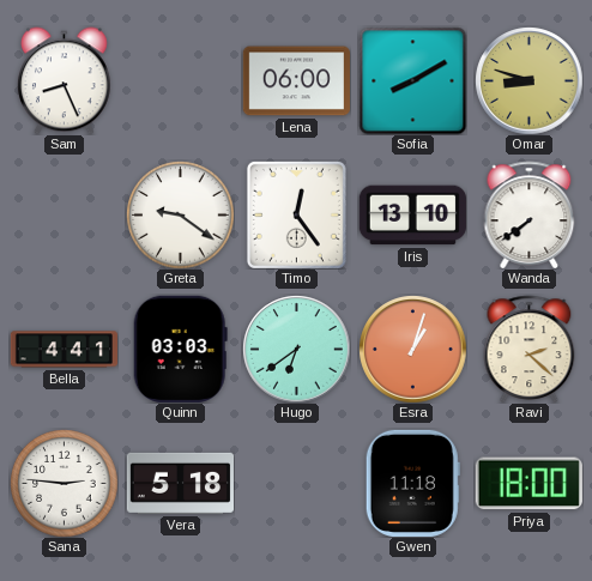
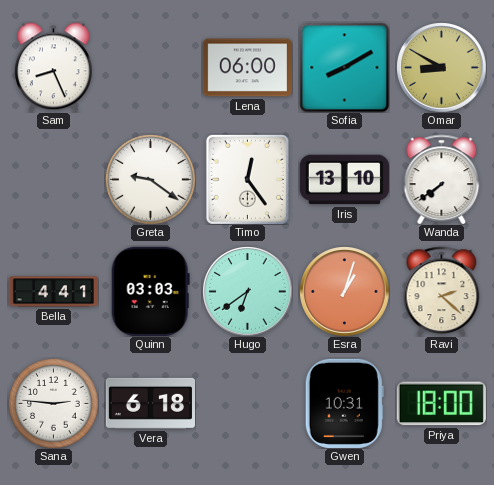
Omar: 8:48 -> 8:50
Vera: 5:18 -> 6:18
Gwen: 11:18 -> 10:31
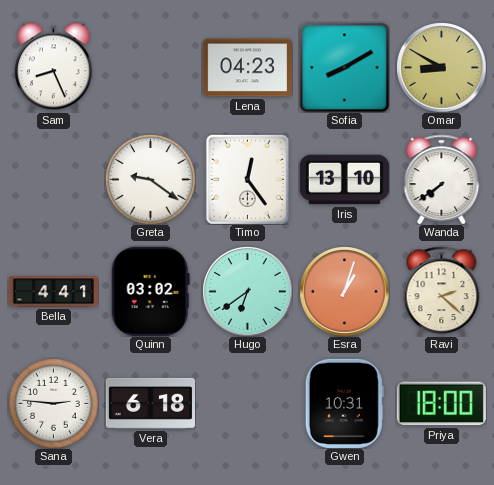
Lena: 06:00 -> 04:23
Quinn: 03:03 -> 03:02
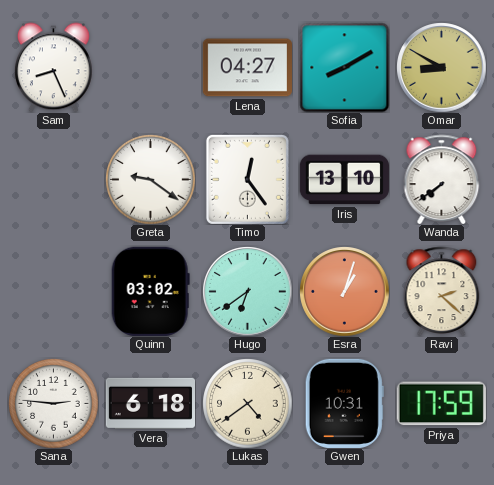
Lena: 04:23 -> 04:27
Bella: 4:41 -> none
Lukas: none -> 4:39
Priya: 18:00 -> 17:59
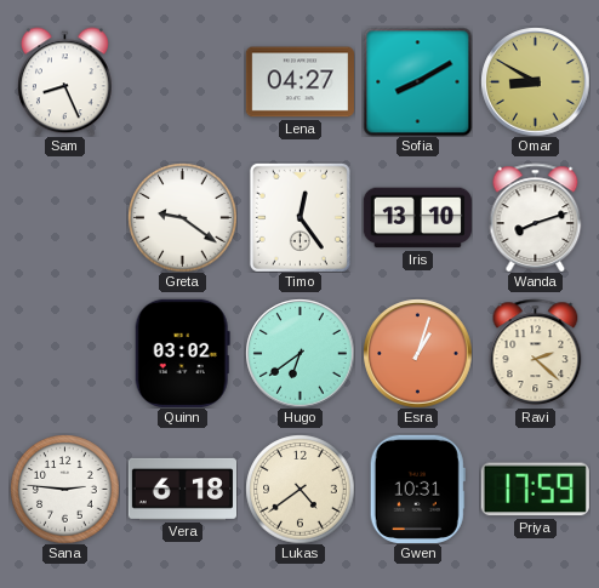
Wanda: 7:39 -> 8:12
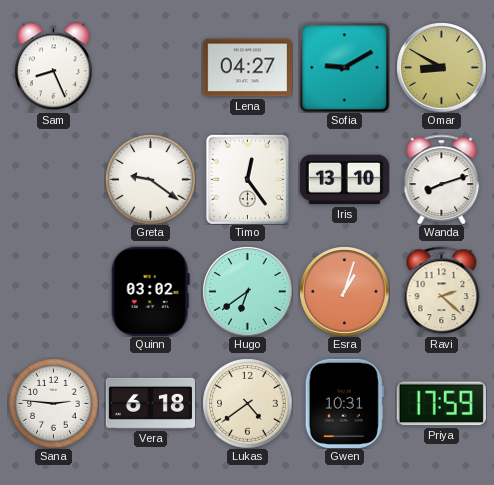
Sofia: 8:10 -> 9:10
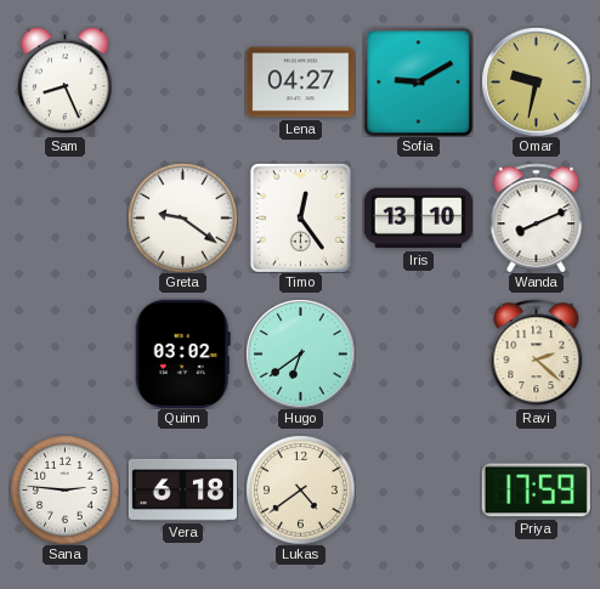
Omar: 8:50 -> 9:32
Wanda: 8:12 -> 8:11
Esra: 1:03 -> none
Gwen: 10:31 -> none
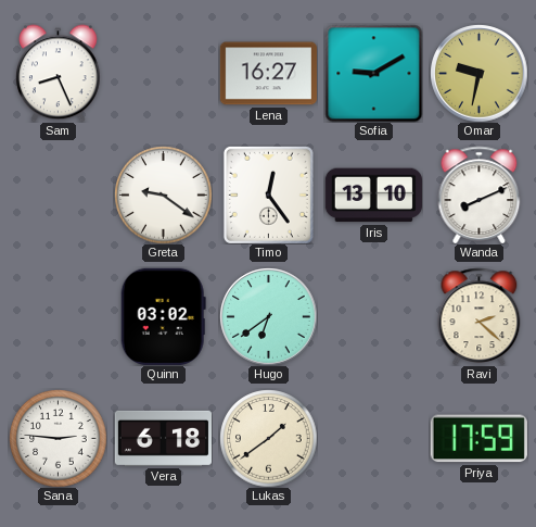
Lena: 04:27 -> 16:27
Lukas: 4:39 -> 1:39
